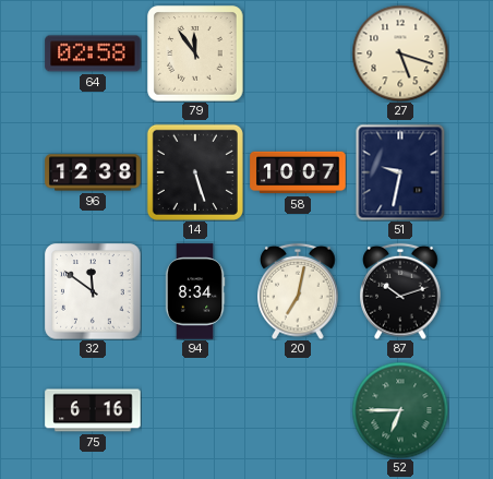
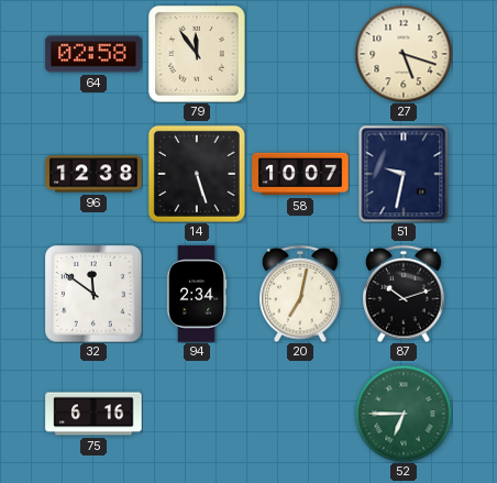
94: 8:34 -> 2:34
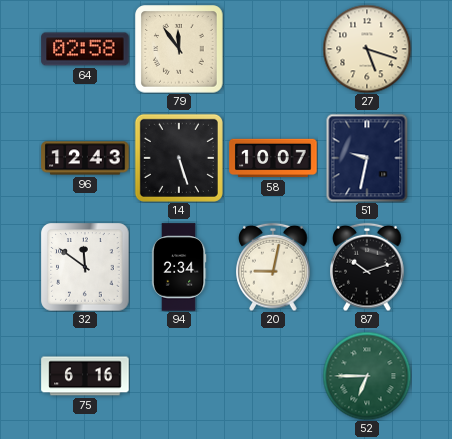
96: 12:38 -> 12:43
20: 7:02 -> 9:02
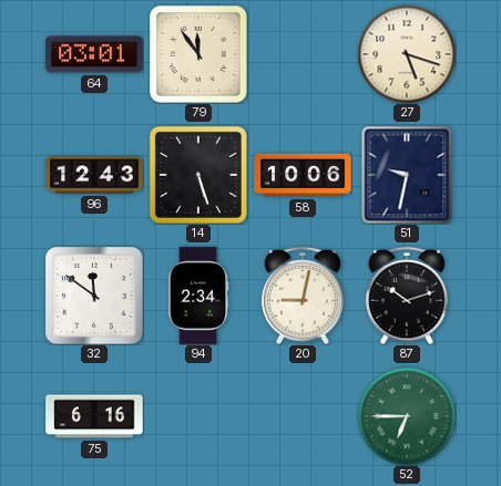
64: 02:58 -> 03:01
58: 10:07 -> 10:06
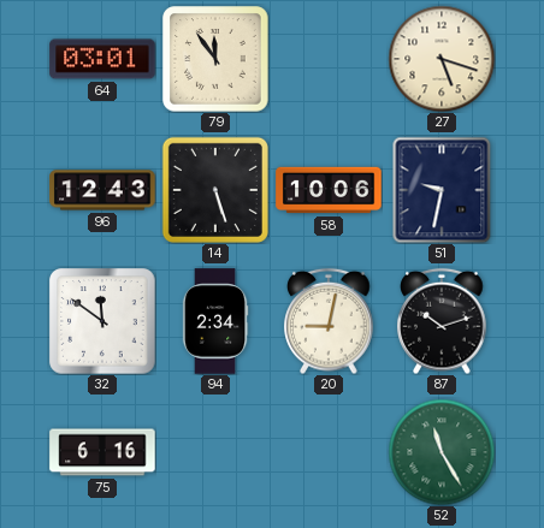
52: 6:45 -> 11:25
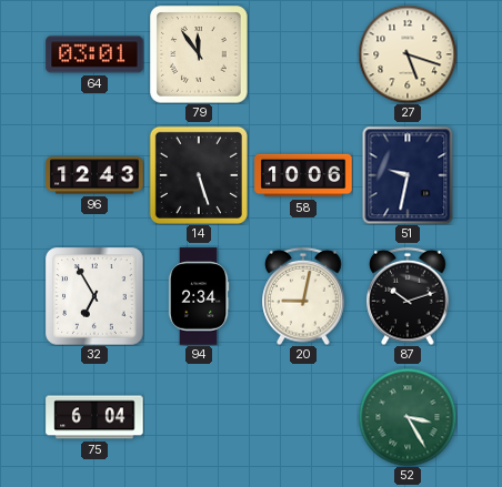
32: 11:51 -> 6:55
75: 6:16 -> 6:04
52: 11:25 -> 3:25
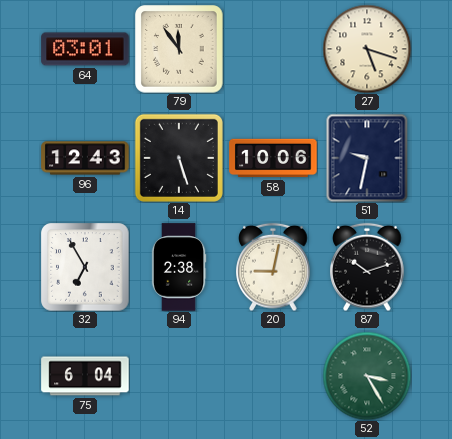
94: 2:34 -> 2:38
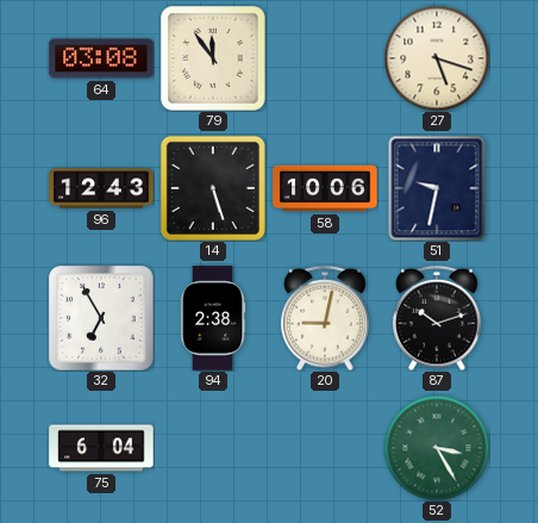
64: 03:01 -> 03:08
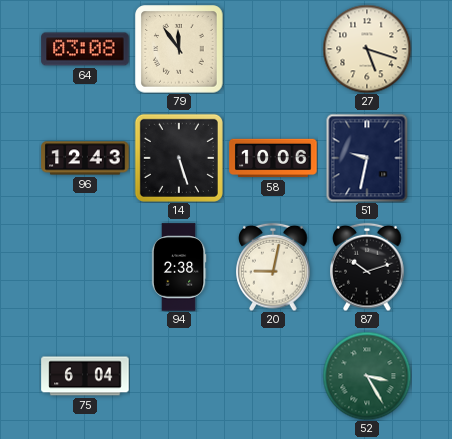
32: 6:55 -> none
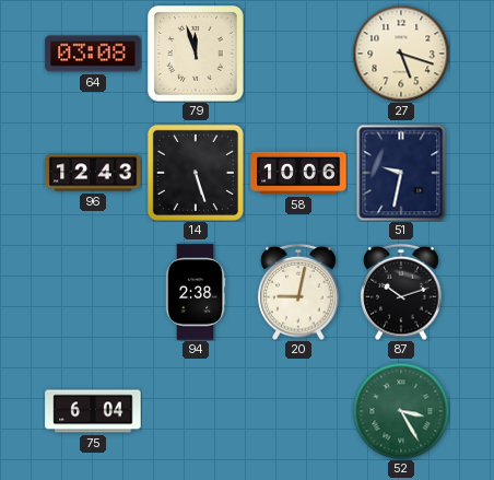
79: 11:54 -> 11:57
